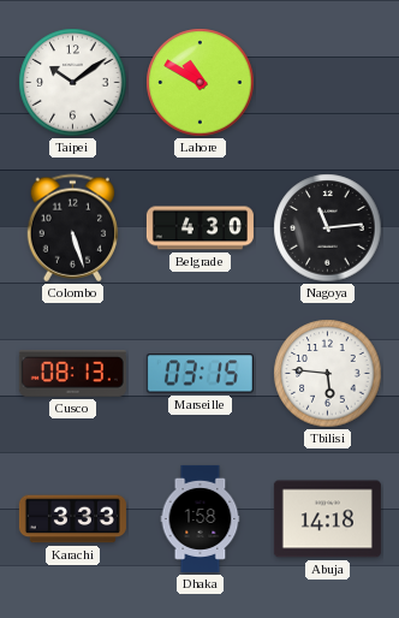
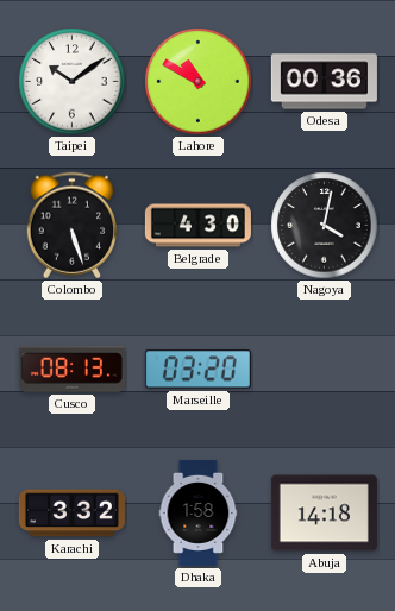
Odesa: none -> 00:36
Nagoya: 11:14 -> 4:02
Marseille: 03:15 -> 03:20
Tbilisi: 5:46 -> none
Karachi: 3:33 -> 3:32
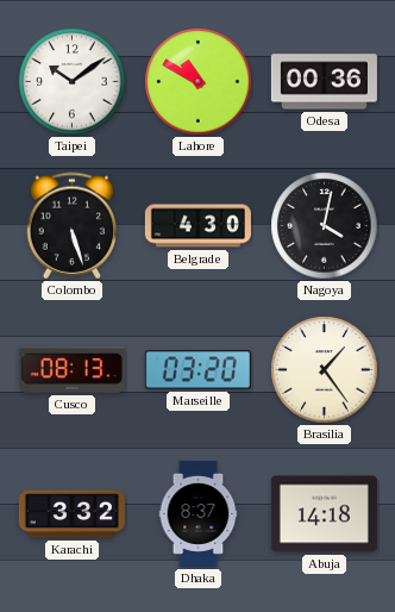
Brasilia: none -> 1:24
Dhaka: 1:58 -> 8:37
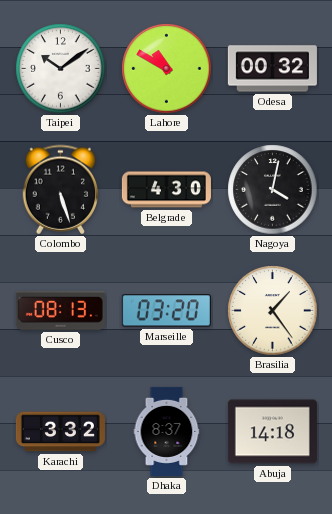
Odesa: 00:36 -> 00:32
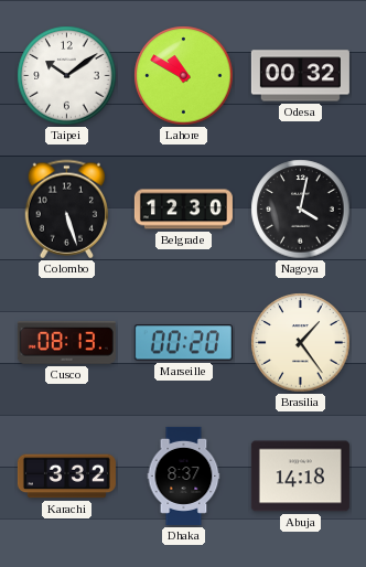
Belgrade: 4:30 -> 12:30
Marseille: 03:20 -> 00:20
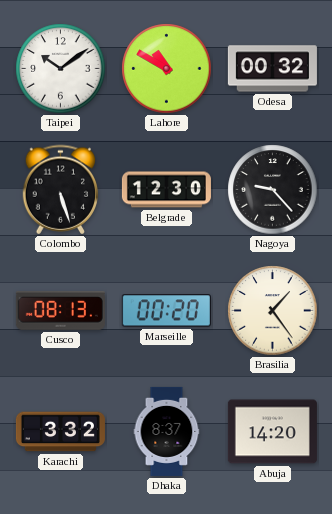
Nagoya: 4:02 -> 9:23
Abuja: 14:18 -> 14:20
